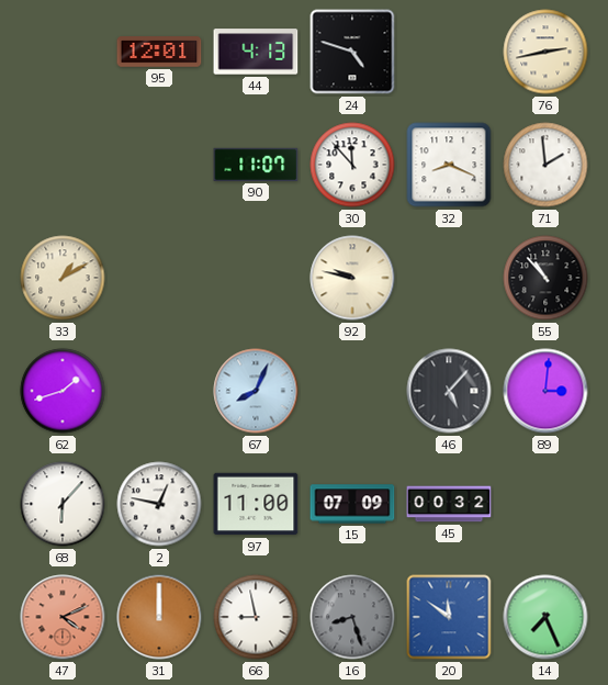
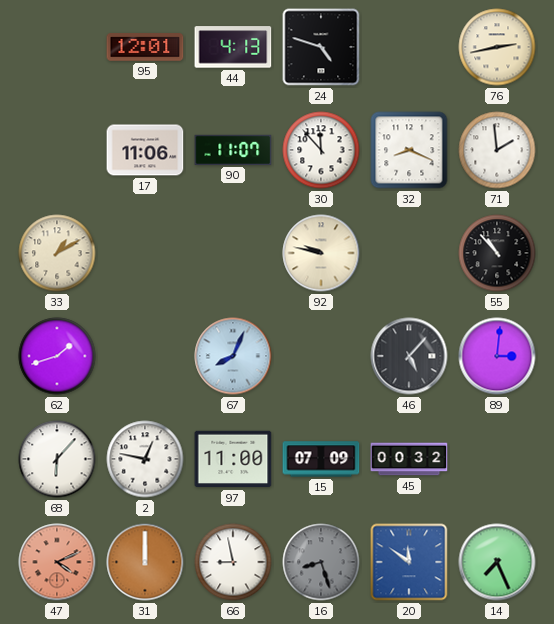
17: none -> 11:06
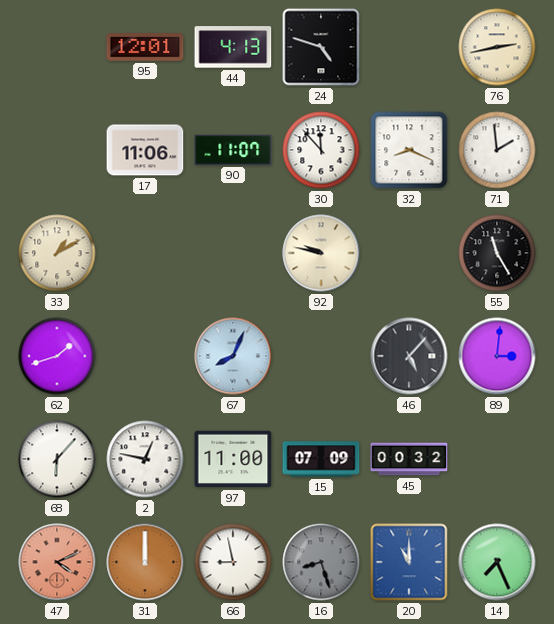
55: 10:53 -> 11:25
20: 11:51 -> 11:00
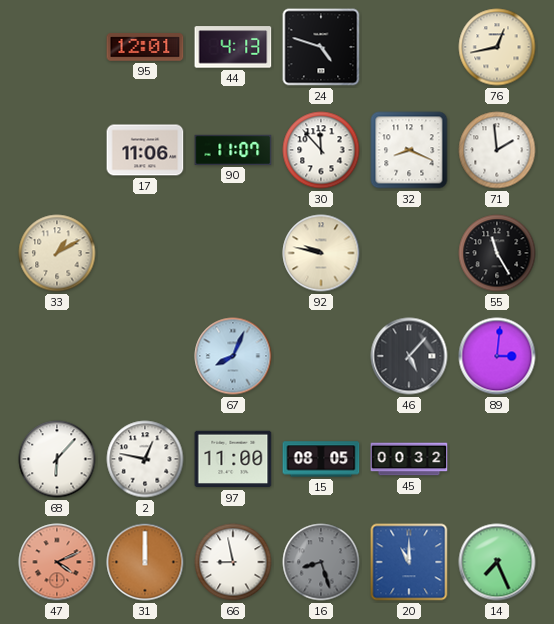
76: 2:43 -> 12:43
62: 1:42 -> none
15: 07:09 -> 08:05
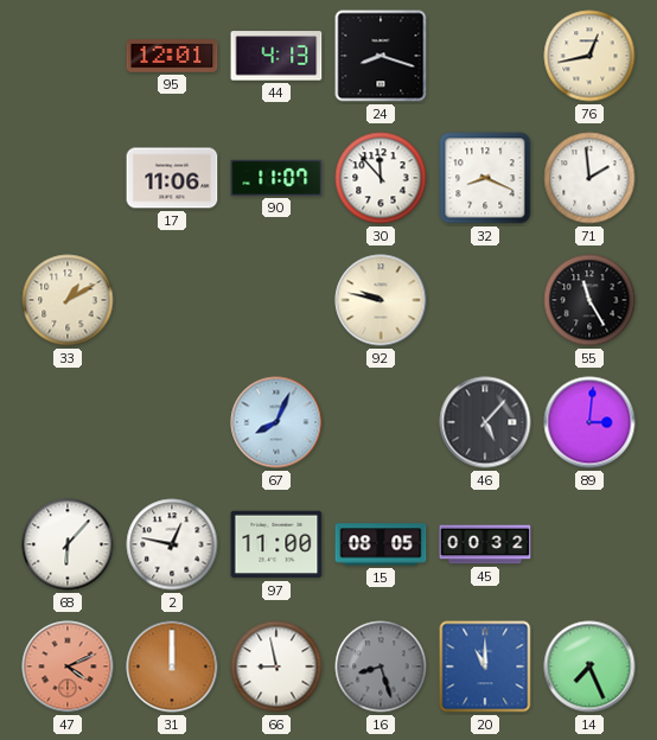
24: 4:48 -> 8:18
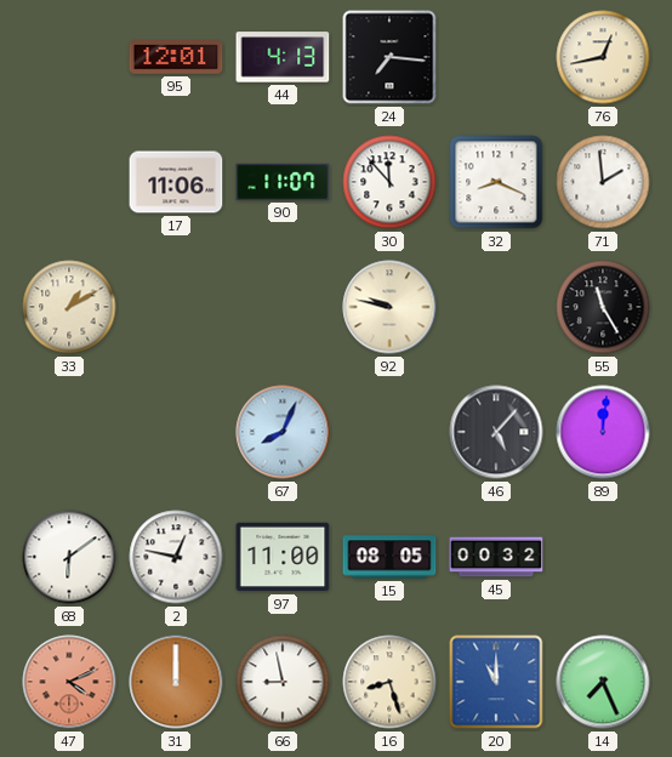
24: 8:18 -> 7:16
89: 3:01 -> 12:01
68: 6:07 -> 6:09
16 dial: grey -> cream
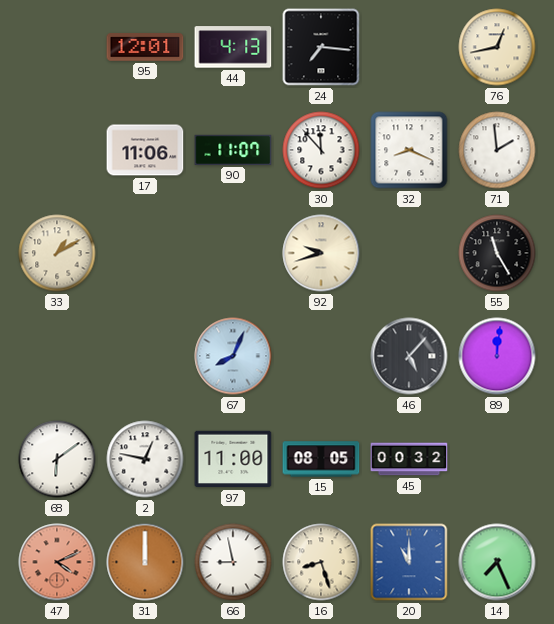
92: 9:47 -> 9:42
